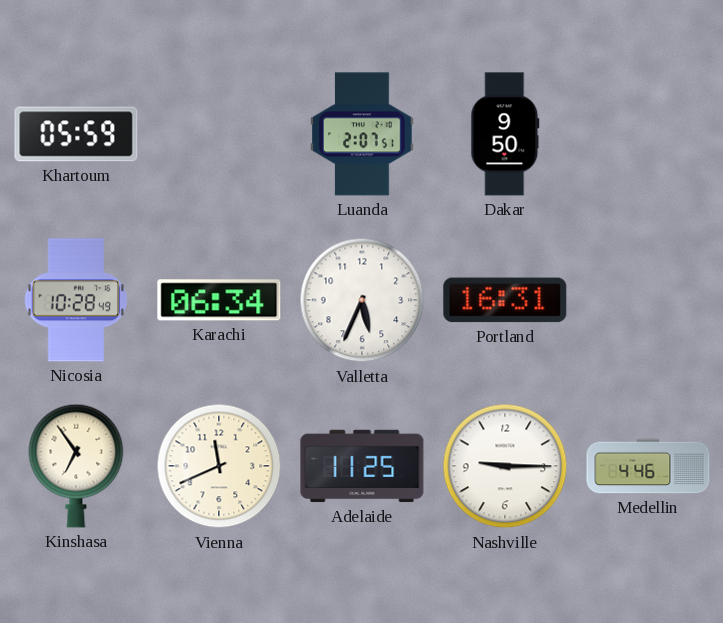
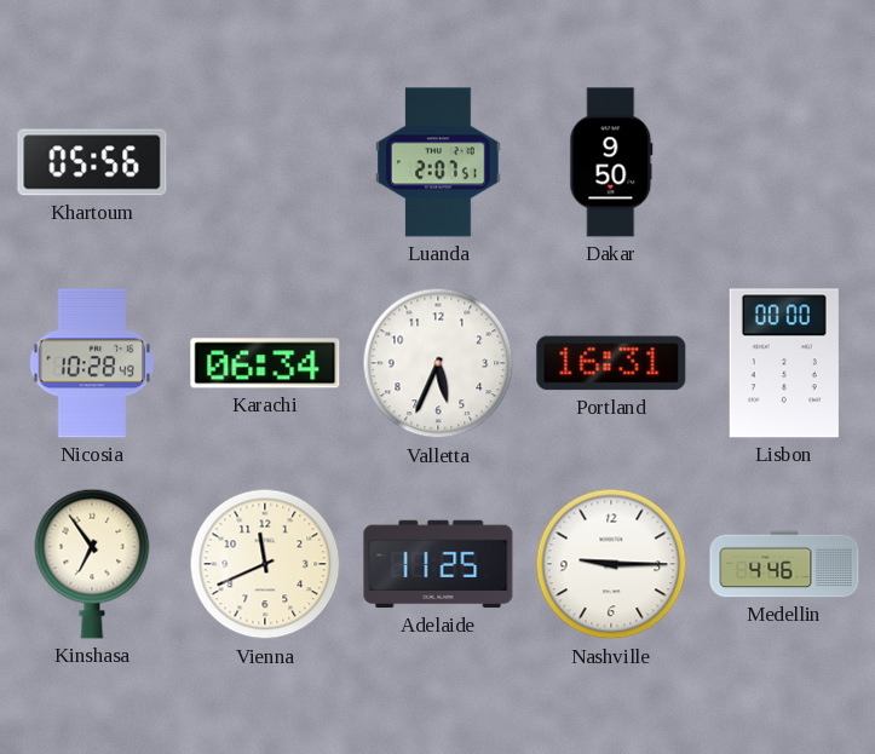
Khartoum: 05:59 -> 05:56
Lisbon: none -> 00:00
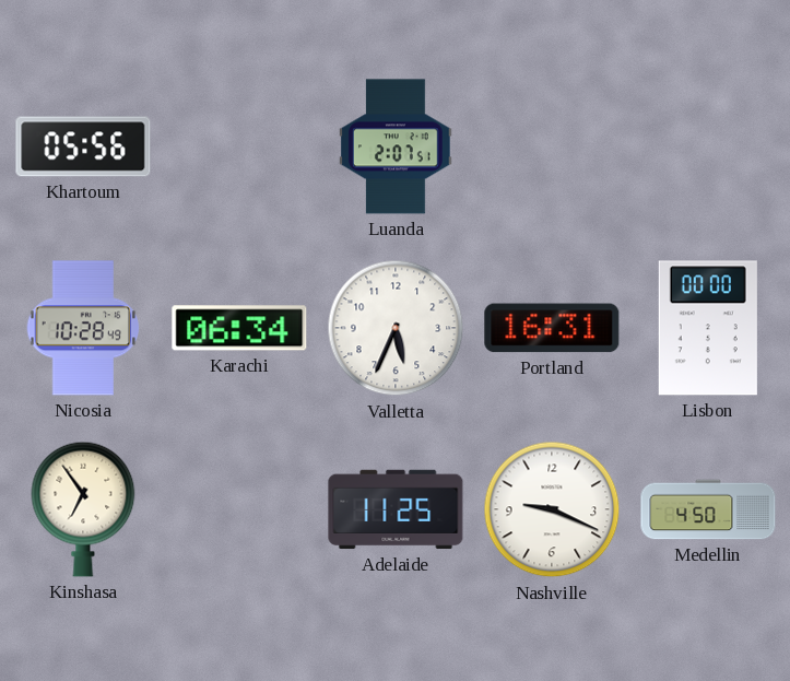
Dakar: 9:50 -> none
Vienna: 11:41 -> none
Nashville: 9:15 -> 9:19
Medellin: 4:46 -> 4:50
